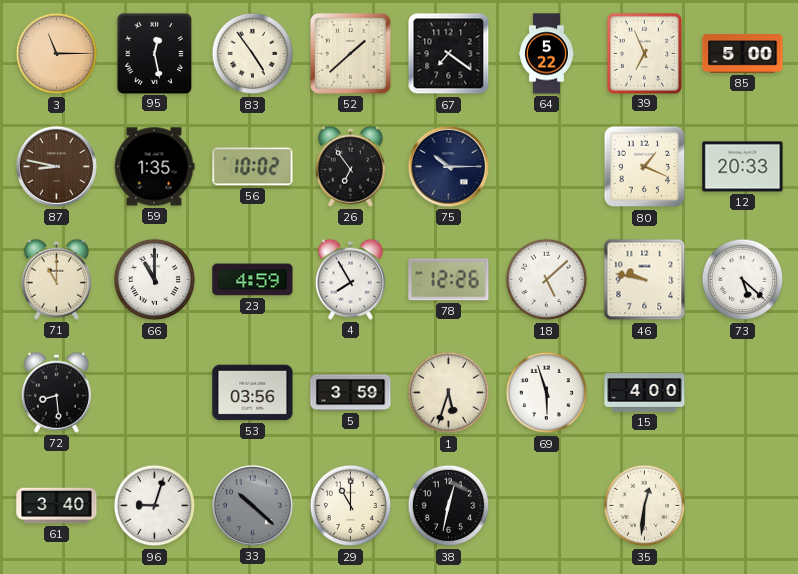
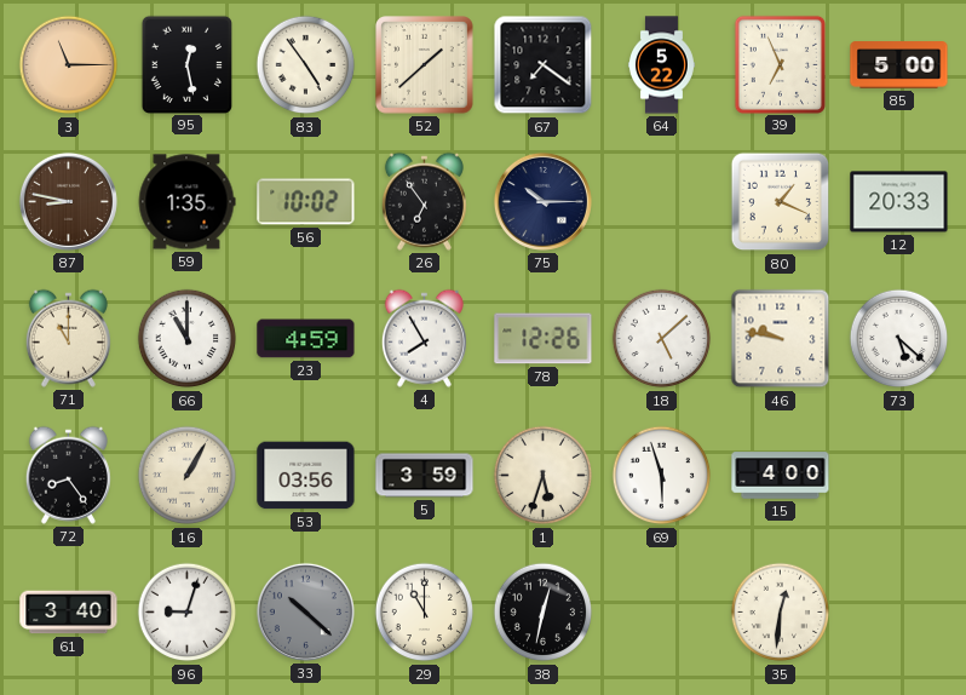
72: 8:29 -> 8:24
16: none -> 1:05
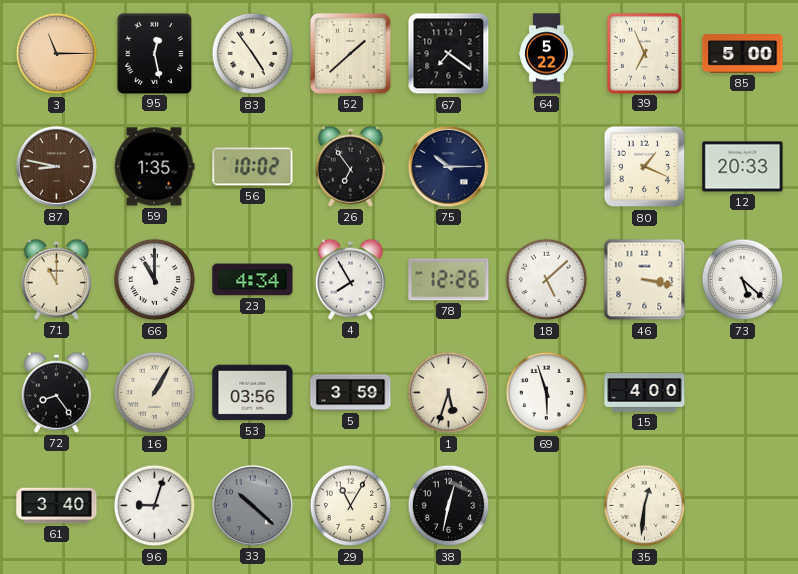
23: 4:59 -> 4:34
46: 9:47 -> 3:17
29: 11:00 -> 11:05
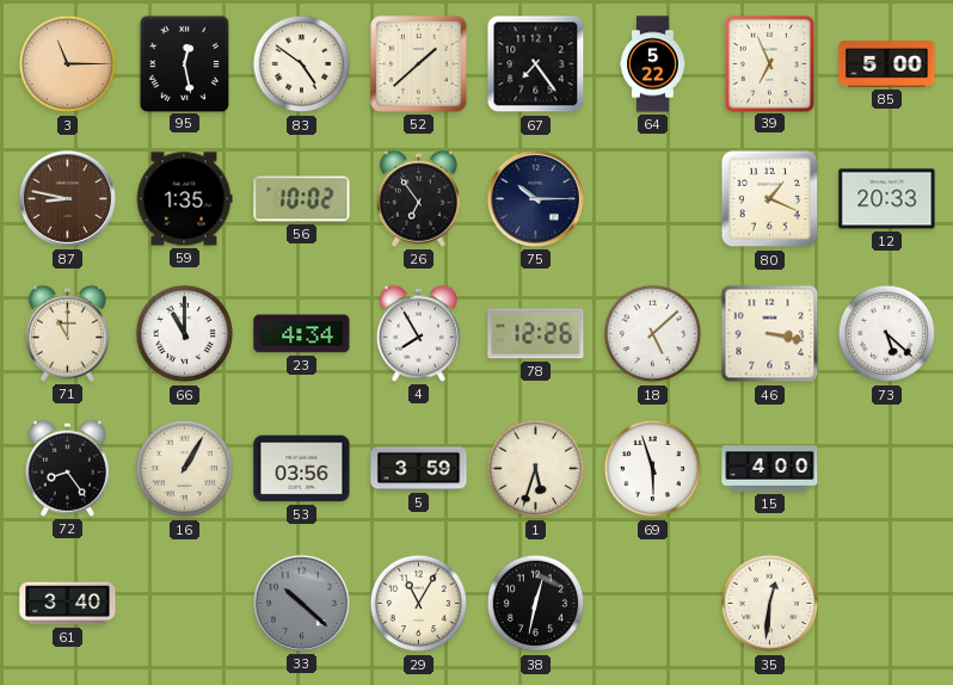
83: 4:54 -> 4:51
67: 7:21 -> 7:24
96: 9:03 -> none
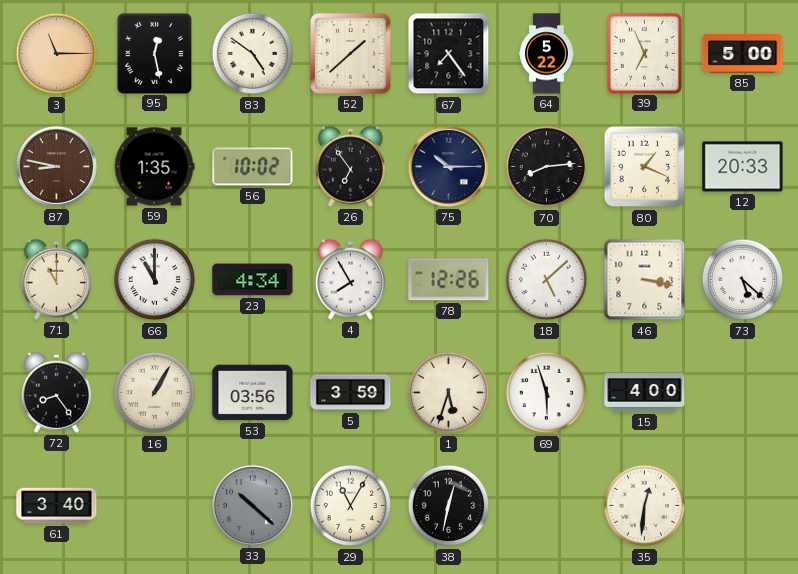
70: none -> 8:14
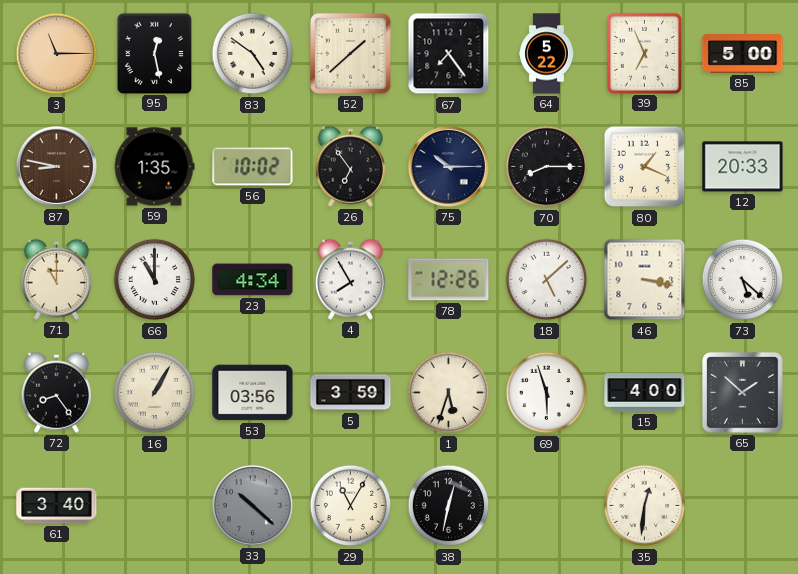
70: 8:14 -> 8:15
65: none -> 1:52
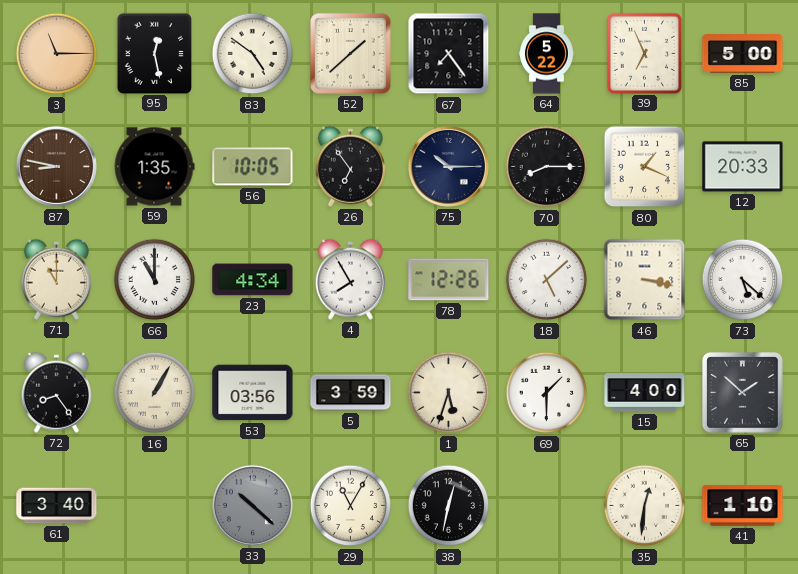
56: 10:02 -> 10:05
69: 5:57 -> 1:30
41: none -> 1:10
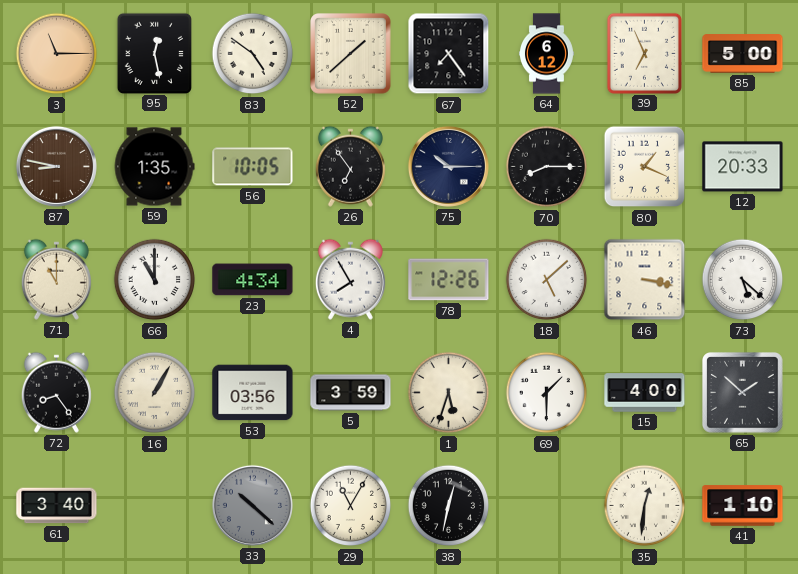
64: 5:22 -> 6:12
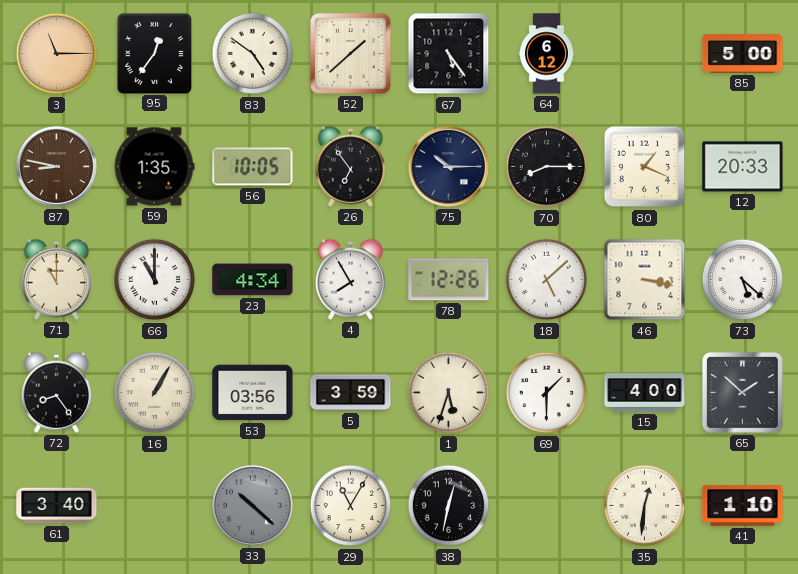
95: 12:28 -> 12:36
67: 7:24 -> 5:24
39: 6:56 -> none
